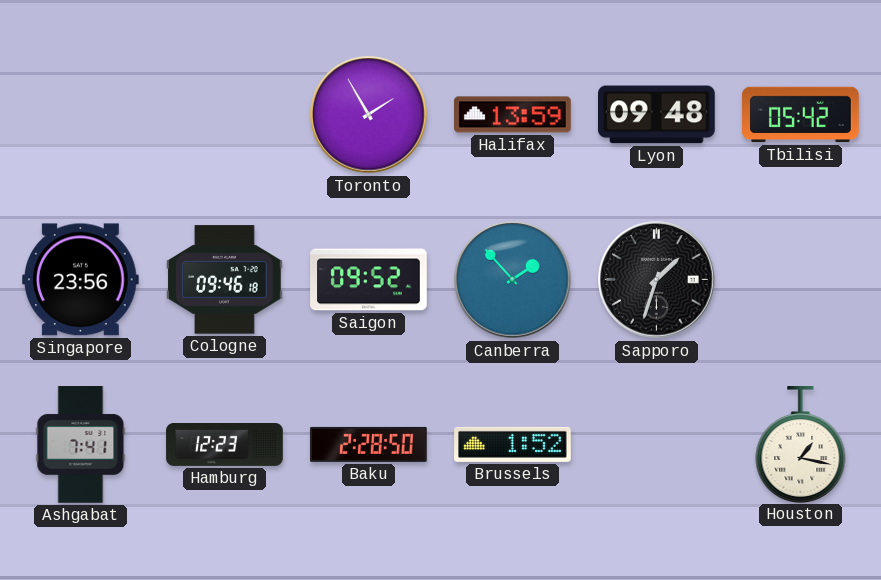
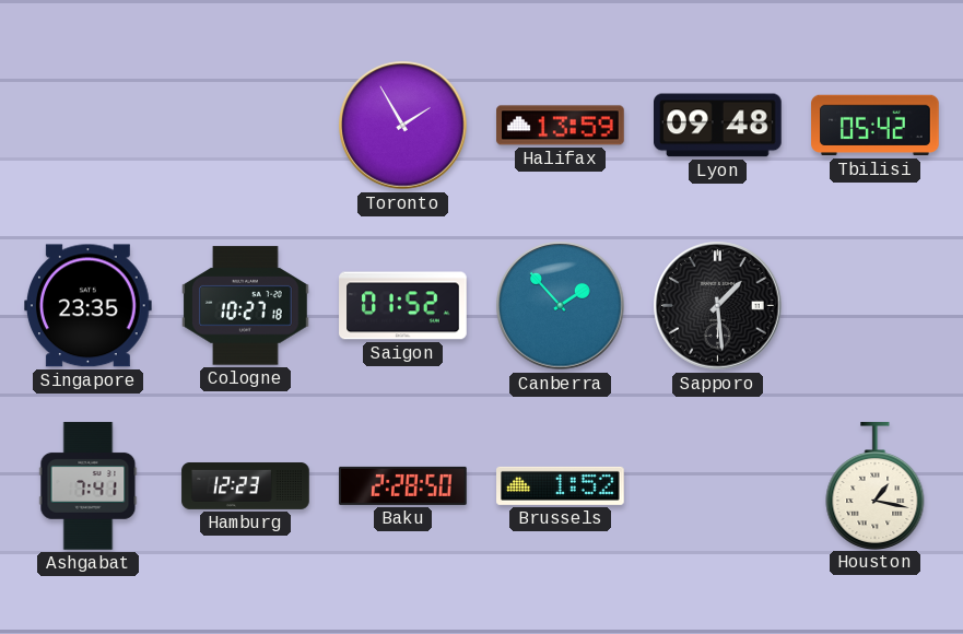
Singapore: 23:56 -> 23:35
Cologne: 09:46 -> 10:27
Saigon: 09:52 -> 01:52
Sapporo: 1:33 -> 1:29
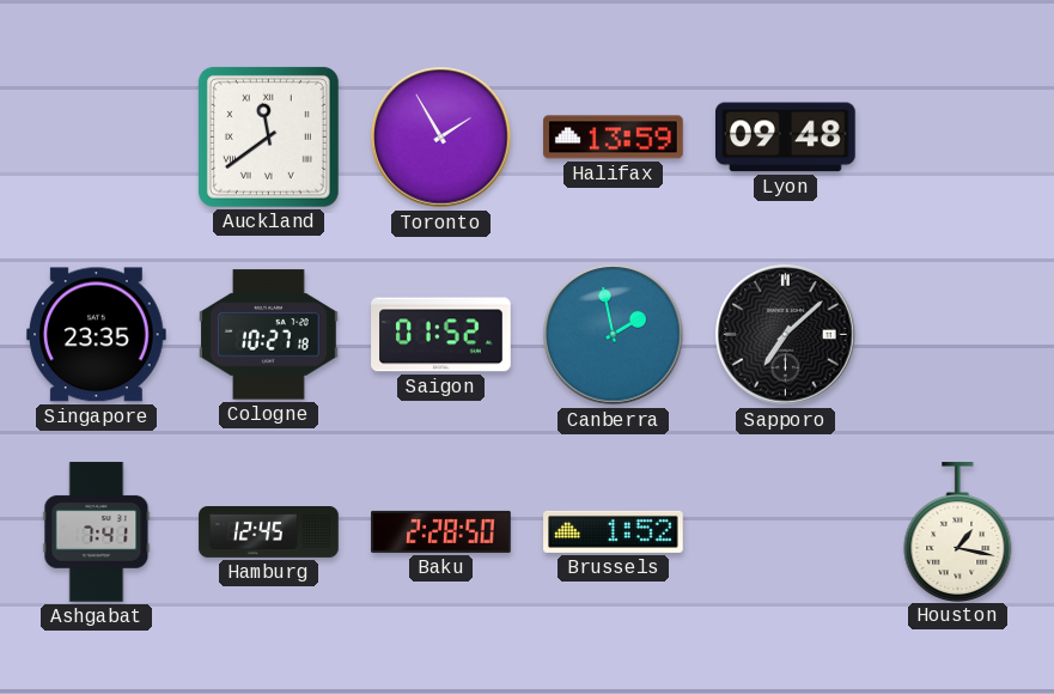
Auckland: none -> 11:39
Tbilisi: 05:42 -> none
Canberra: 1:53 -> 1:58
Sapporo: 1:29 -> 7:08
Hamburg: 12:23 -> 12:45
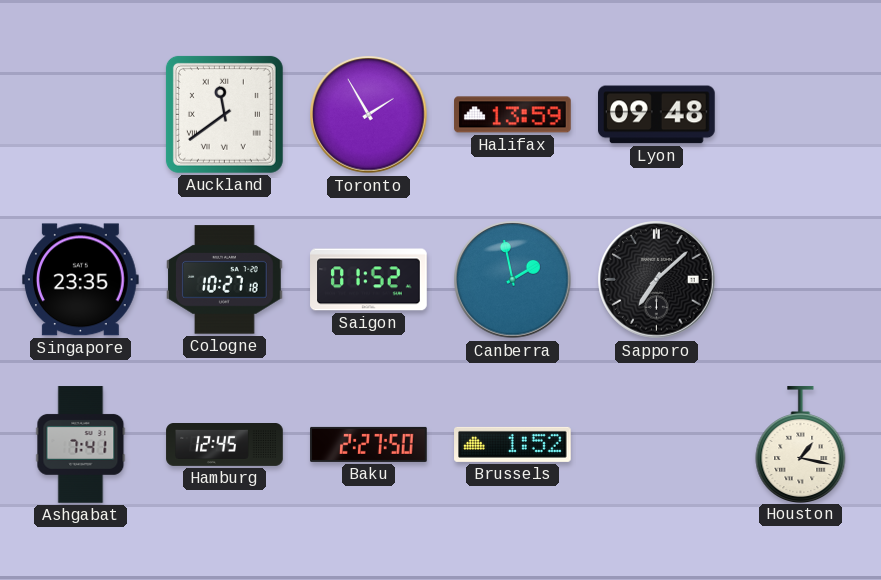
Baku: 2:28 -> 2:27
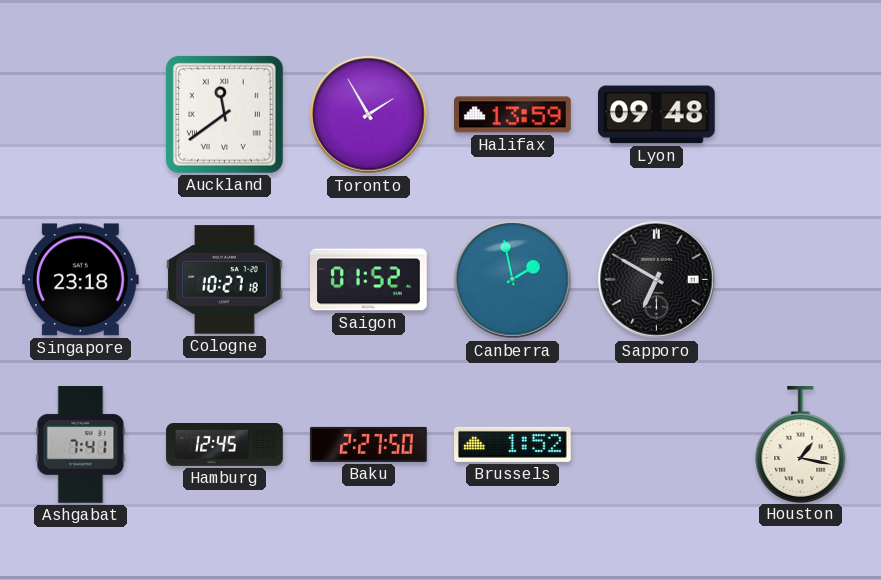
Singapore: 23:35 -> 23:18
Sapporo: 7:08 -> 6:50
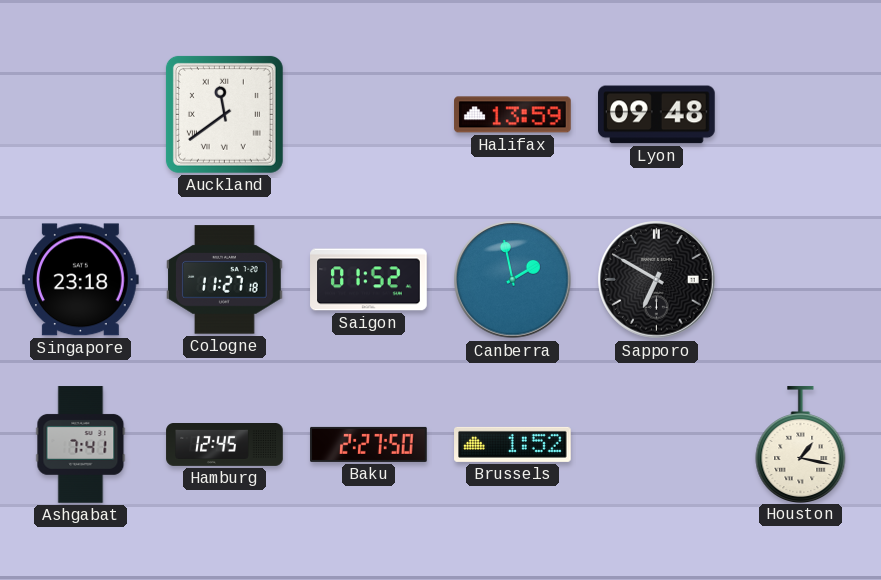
Toronto: 1:55 -> none
Cologne: 10:27 -> 11:27
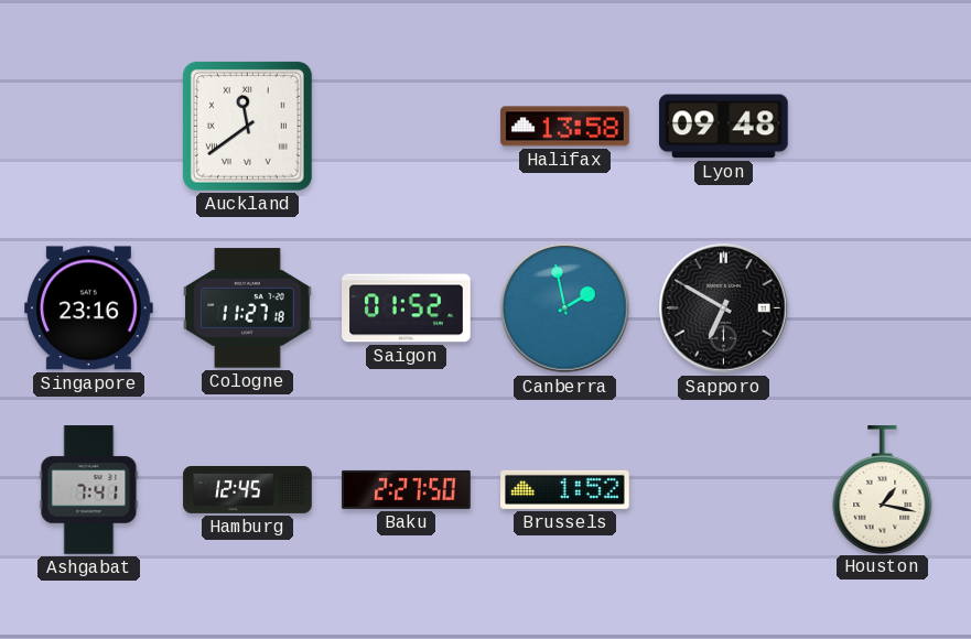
Halifax: 13:59 -> 13:58
Singapore: 23:18 -> 23:16
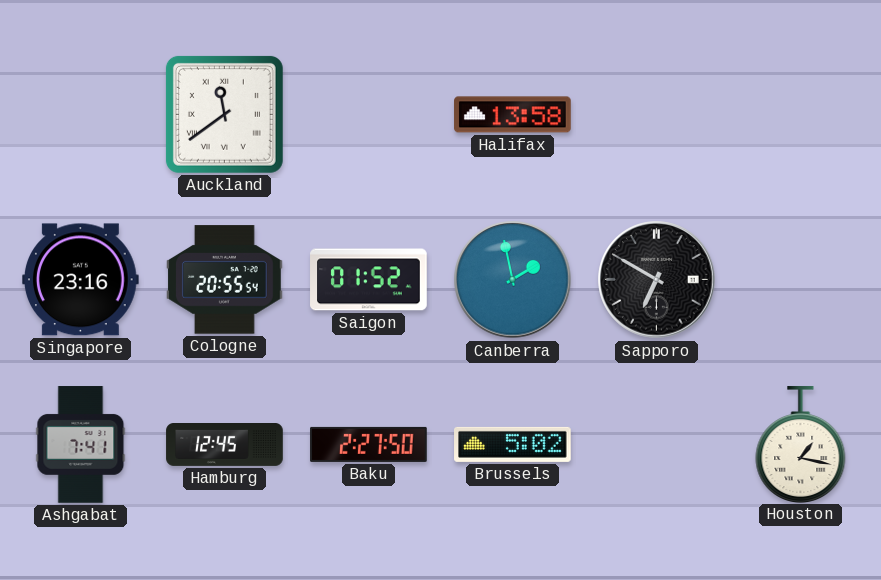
Lyon: 09:48 -> none
Cologne: 11:27 -> 20:55
Brussels: 1:52 -> 5:02
